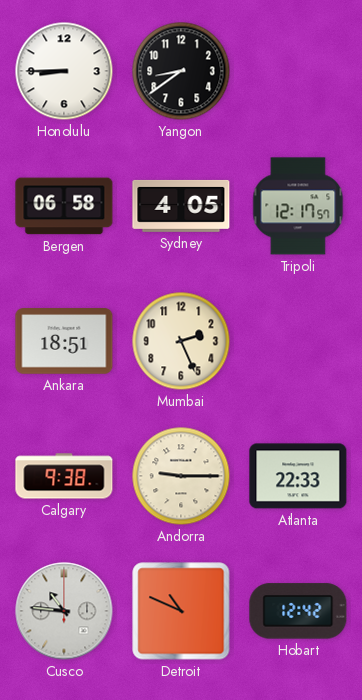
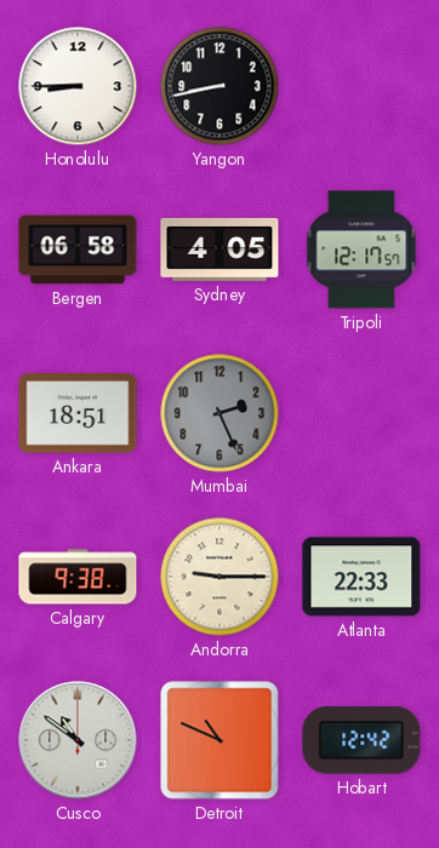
Yangon: 8:39 -> 8:43
Mumbai dial: cream -> grey
Cusco: 10:46 -> 10:51
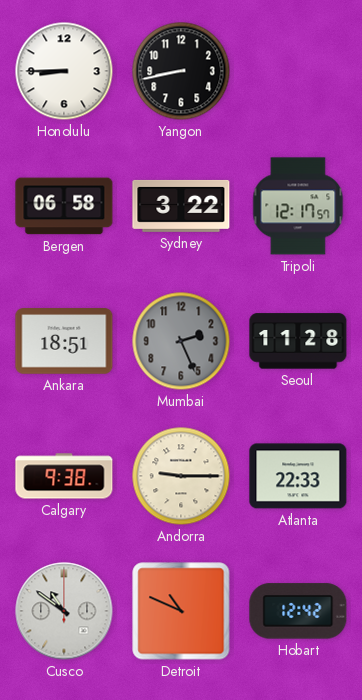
Sydney: 4:05 -> 3:22
Seoul: none -> 11:28
